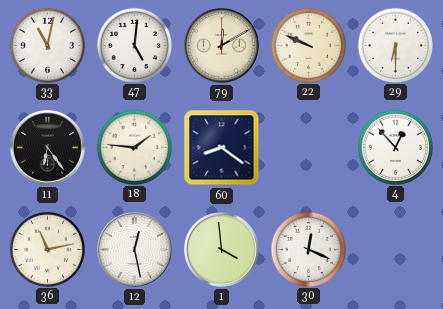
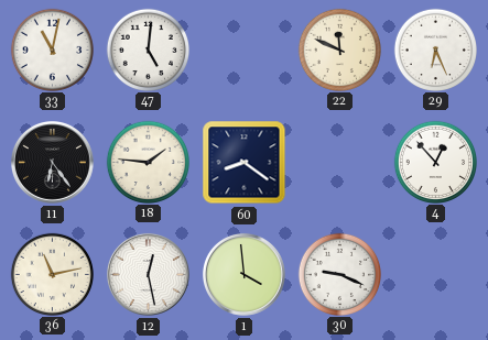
79: 12:10 -> none
22: 9:49 -> 11:49
29: 6:30 -> 6:26
30: 12:19 -> 9:19
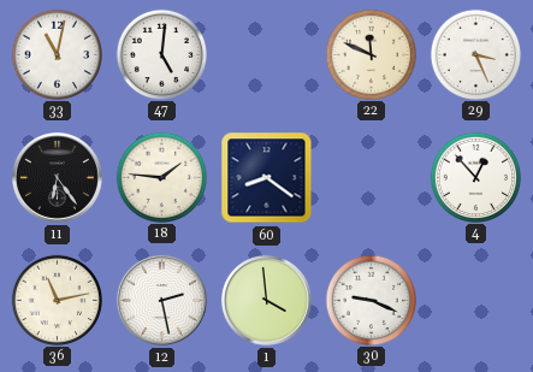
29: 6:26 -> 3:26
12: 12:28 -> 2:28
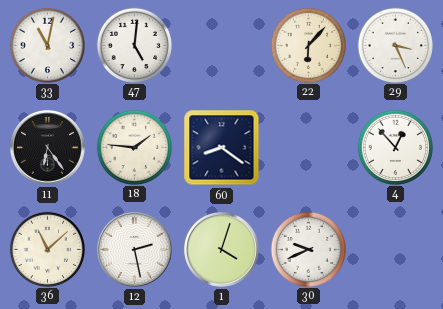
22: 11:49 -> 6:07
36: 11:13 -> 11:08
1: 3:59 -> 4:03
30: 9:19 -> 9:41
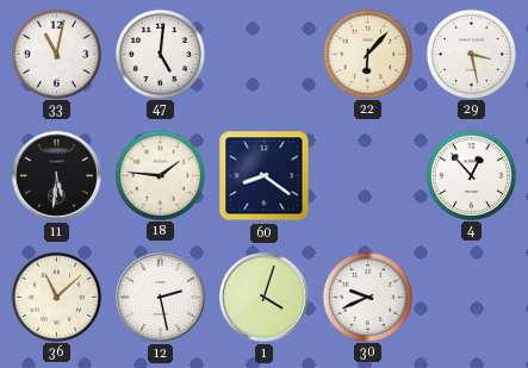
29: 3:26 -> 3:28
11: 6:24 -> 5:31
